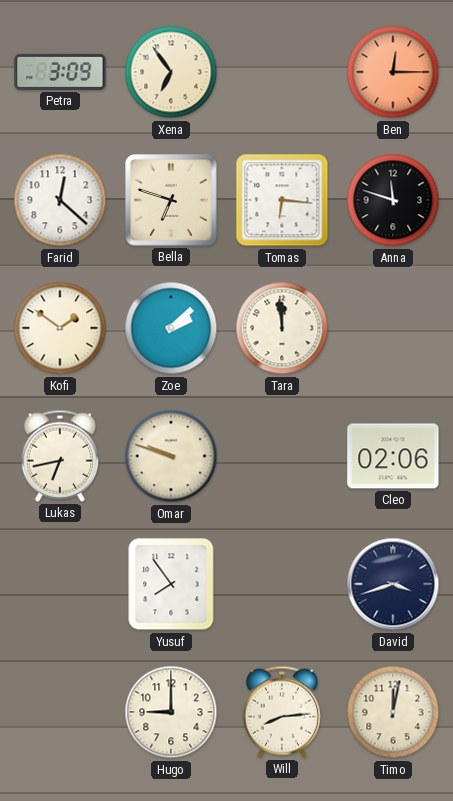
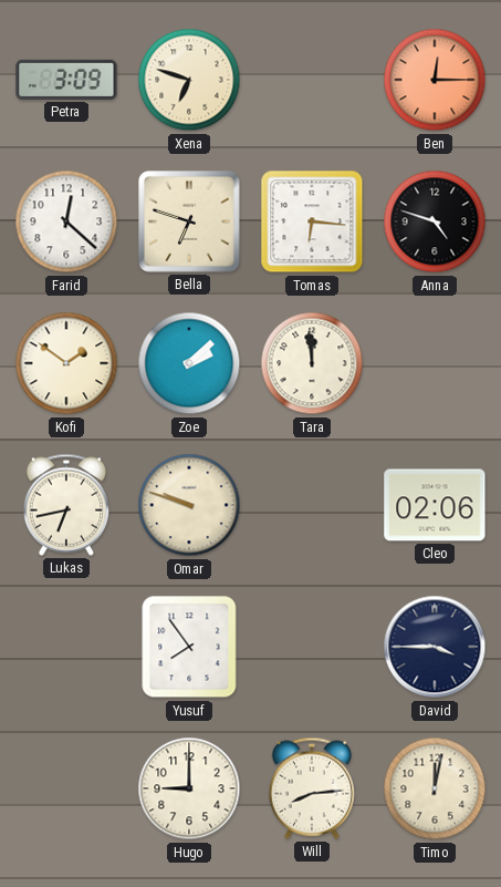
Xena: 6:54 -> 6:48
Anna: 11:48 -> 4:48
David: 3:42 -> 3:45
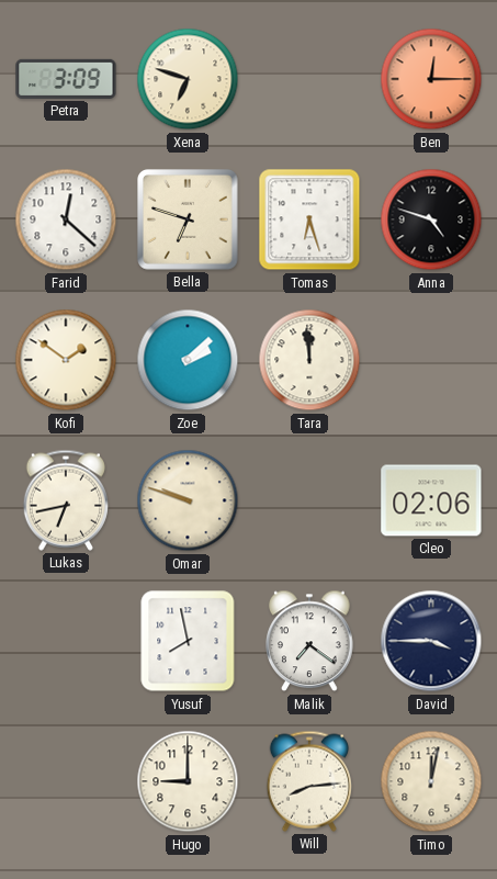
Tomas: 6:16 -> 6:27
Yusuf: 7:54 -> 7:58
Malik: none -> 7:21
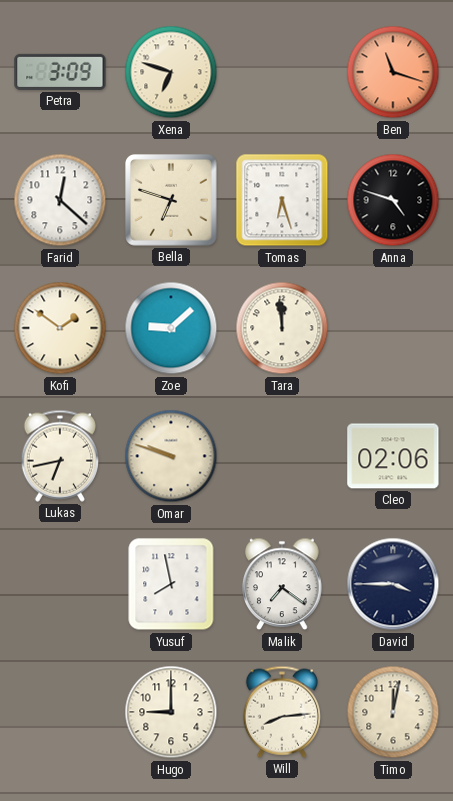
Ben: 12:15 -> 11:18
Zoe: 2:08 -> 9:08
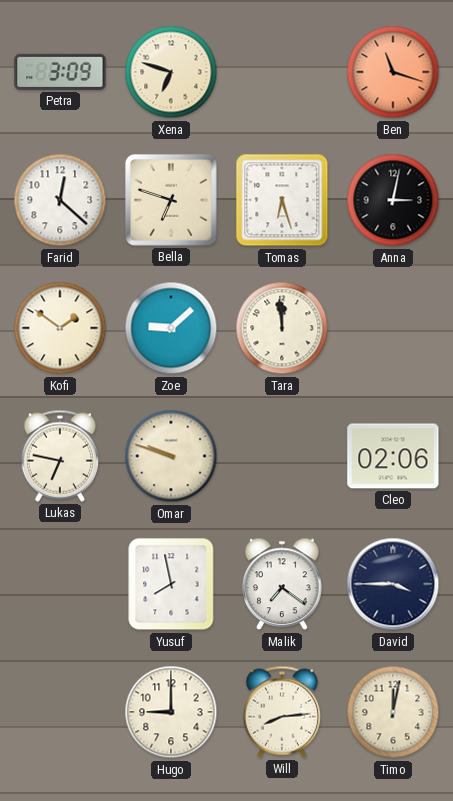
Anna: 4:48 -> 3:02
Lukas: 6:43 -> 6:47
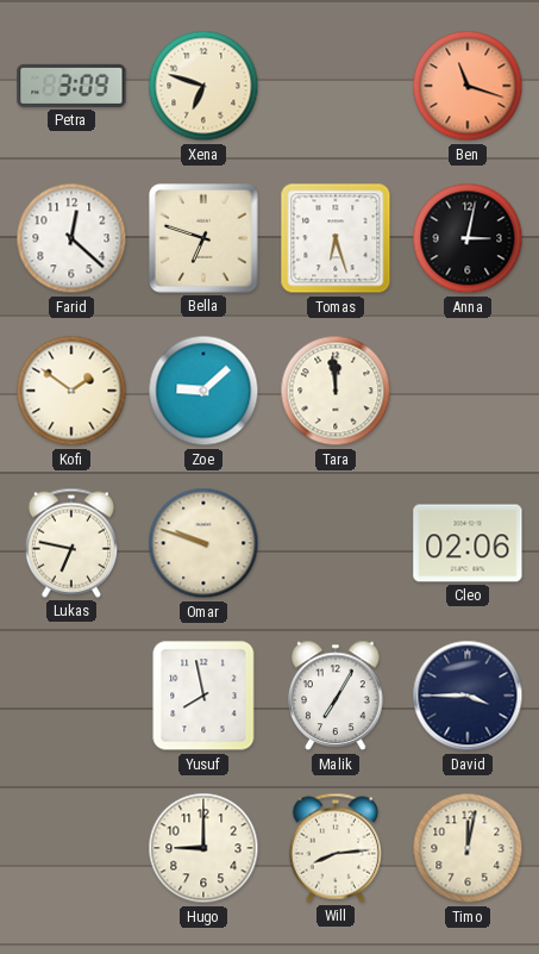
Malik: 7:21 -> 7:05
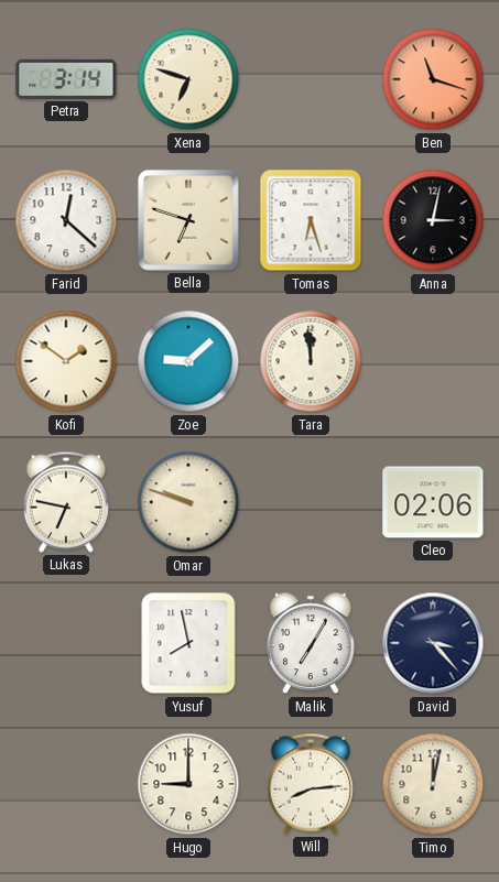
Petra: 3:09 -> 3:14
David: 3:45 -> 3:23
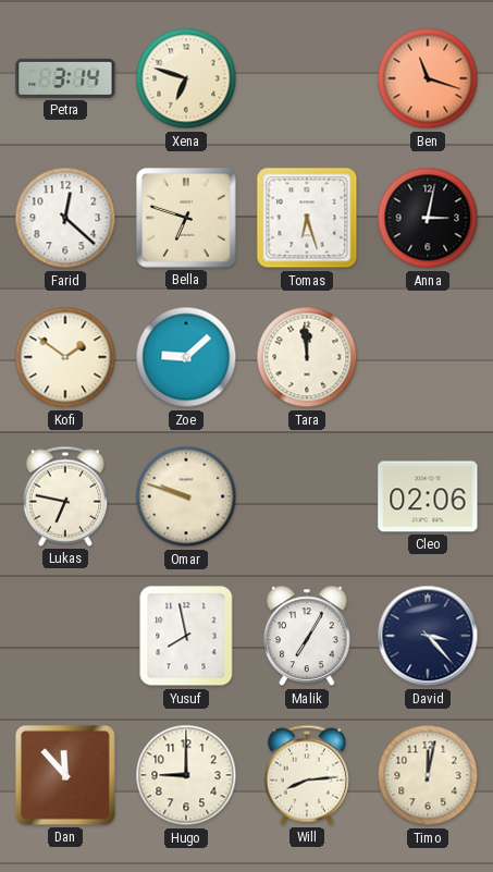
Dan: none -> 11:53
